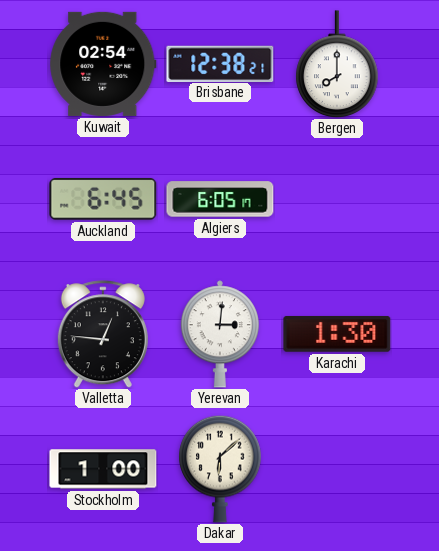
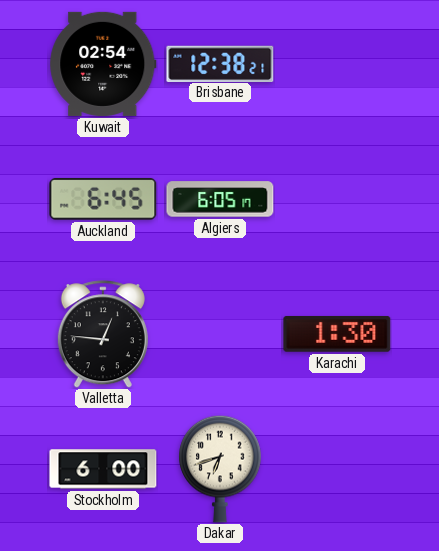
Bergen: 8:00 -> none
Yerevan: 3:01 -> none
Stockholm: 1:00 -> 6:00
Dakar: 6:08 -> 6:42
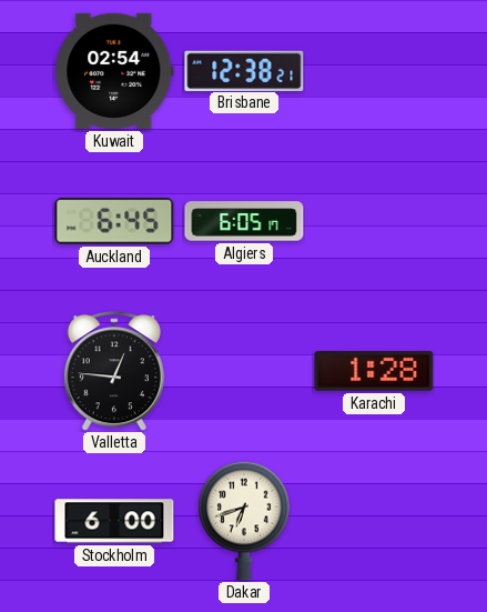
Karachi: 1:30 -> 1:28
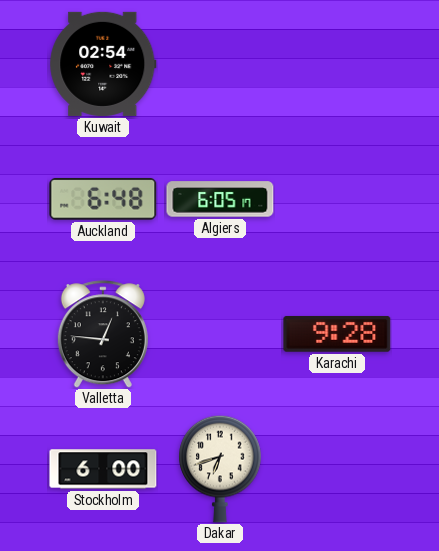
Brisbane: 12:38 -> none
Auckland: 6:45 -> 6:48
Karachi: 1:28 -> 9:28
